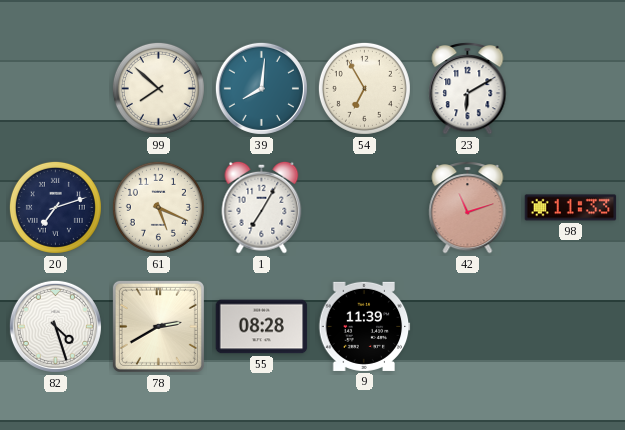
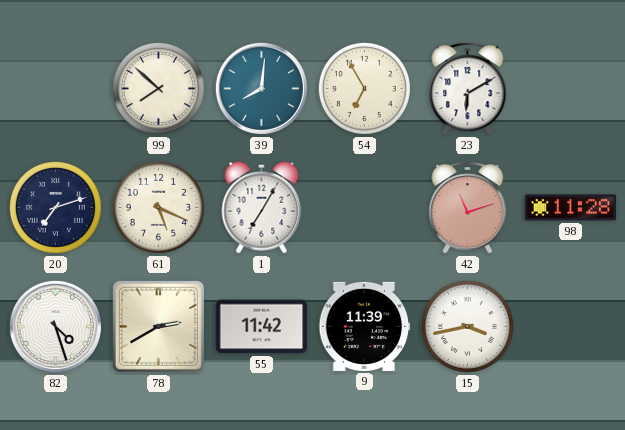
98: 11:33 -> 11:28
55: 08:28 -> 11:42
15: none -> 3:43
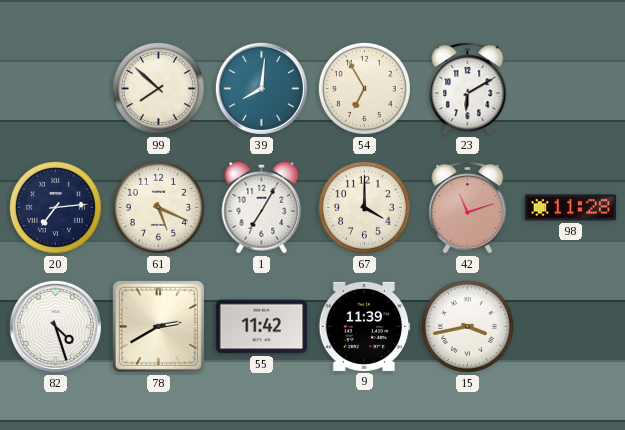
20: 7:12 -> 7:14
67: none -> 4:00
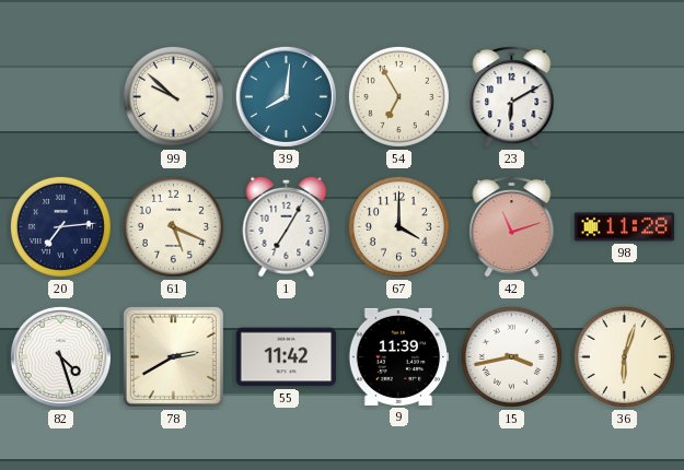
99: 7:52 -> 9:52
36: none -> 6:03
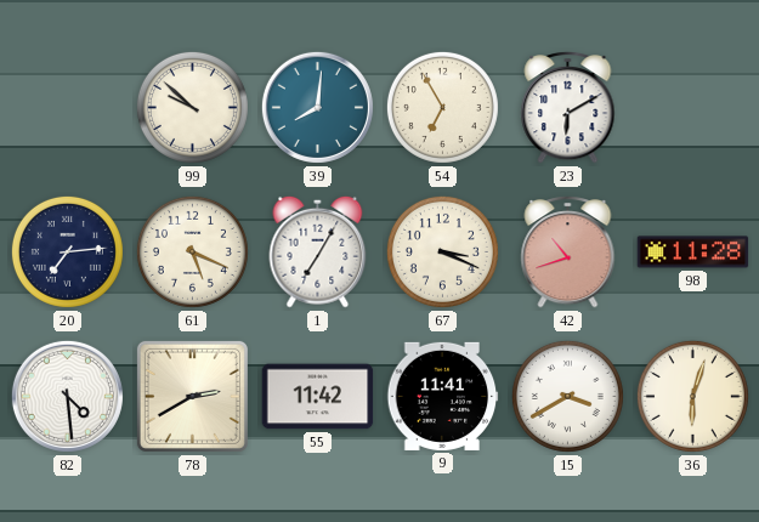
67: 4:00 -> 3:19
42: 11:12 -> 10:42
82: 4:27 -> 4:29
9: 11:39 -> 11:41
15: 3:43 -> 3:40
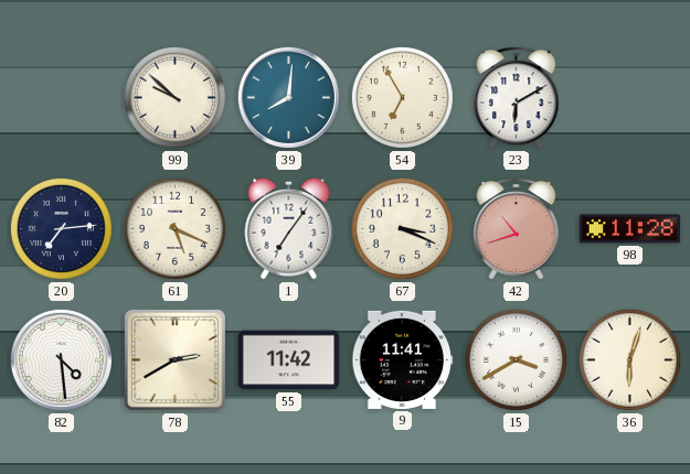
1: 7:05 -> 7:06
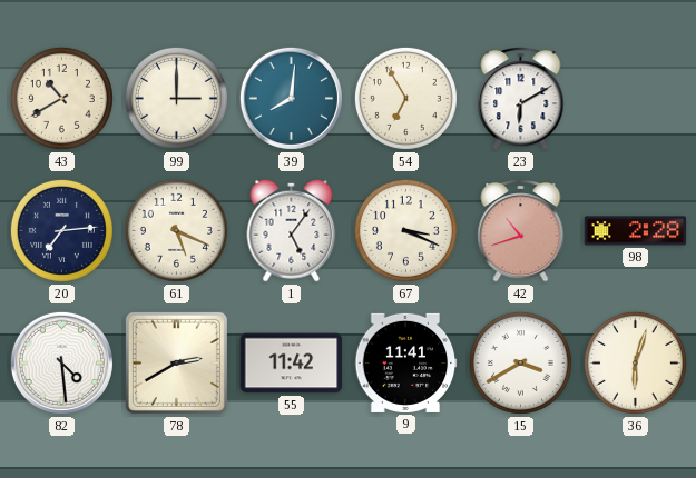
43: none -> 10:40
99: 9:52 -> 3:00
1: 7:06 -> 5:06
98: 11:28 -> 2:28
